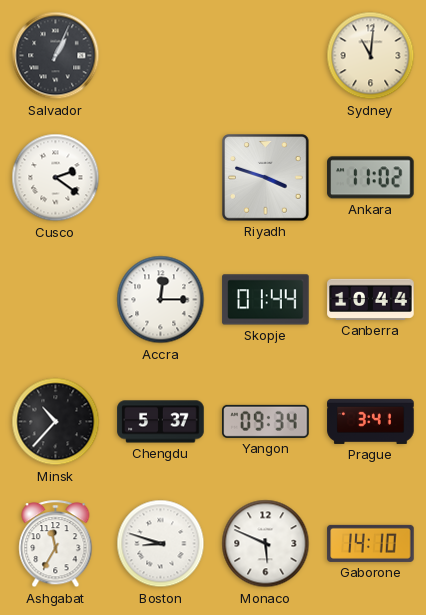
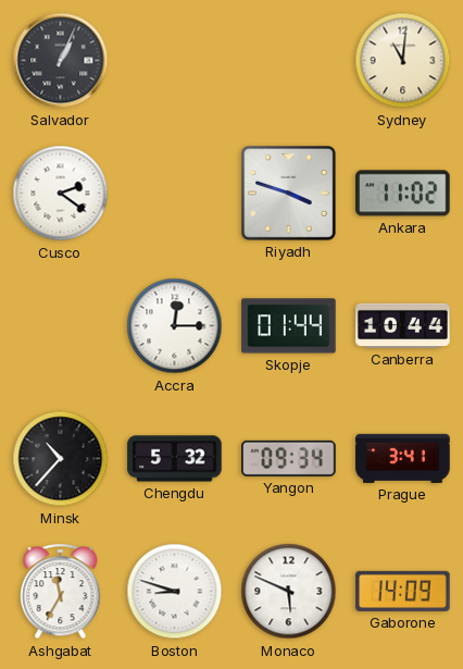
Chengdu: 5:37 -> 5:32
Gaborone: 14:10 -> 14:09
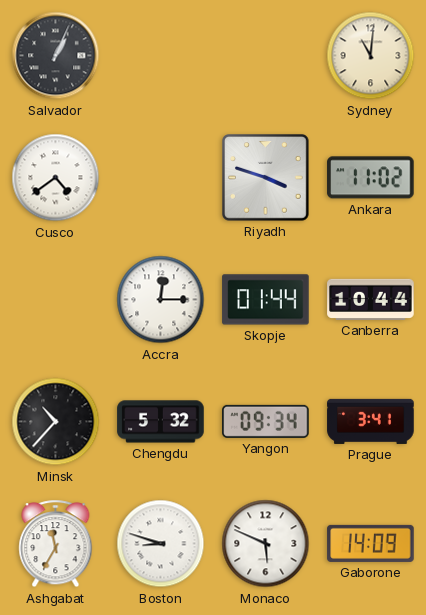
Cusco: 2:21 -> 4:39
